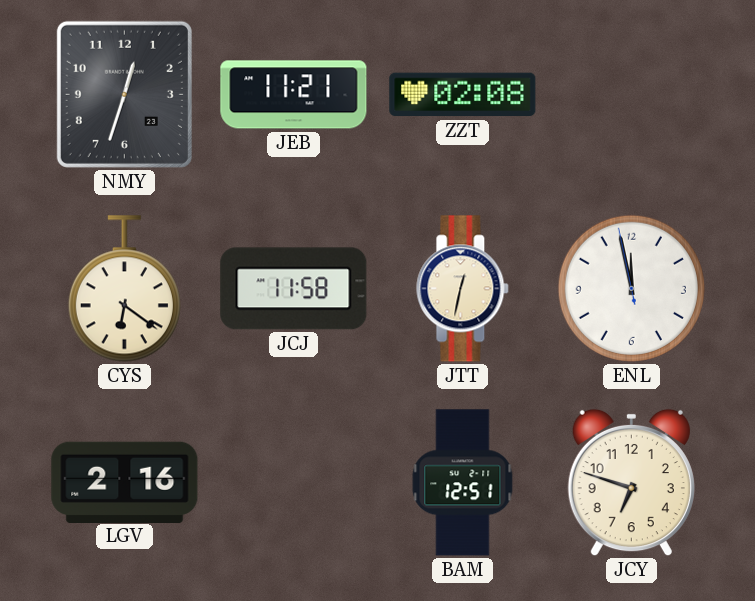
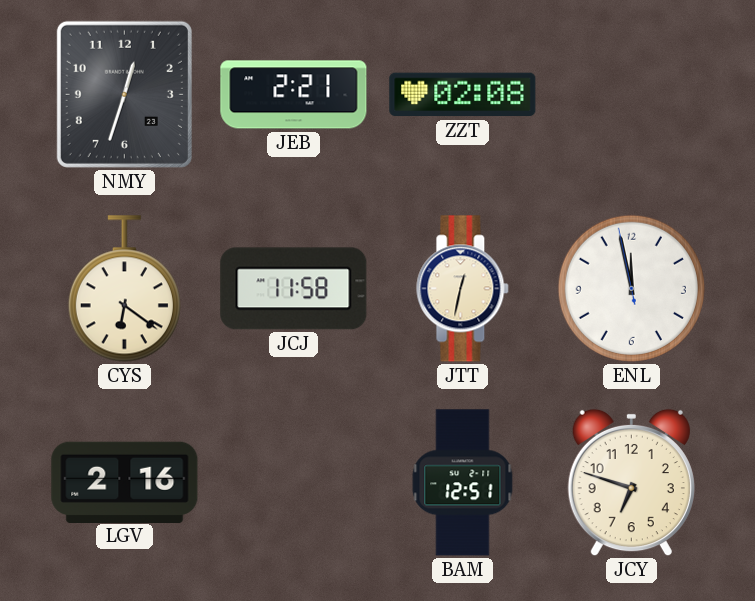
JEB: 11:21 -> 2:21
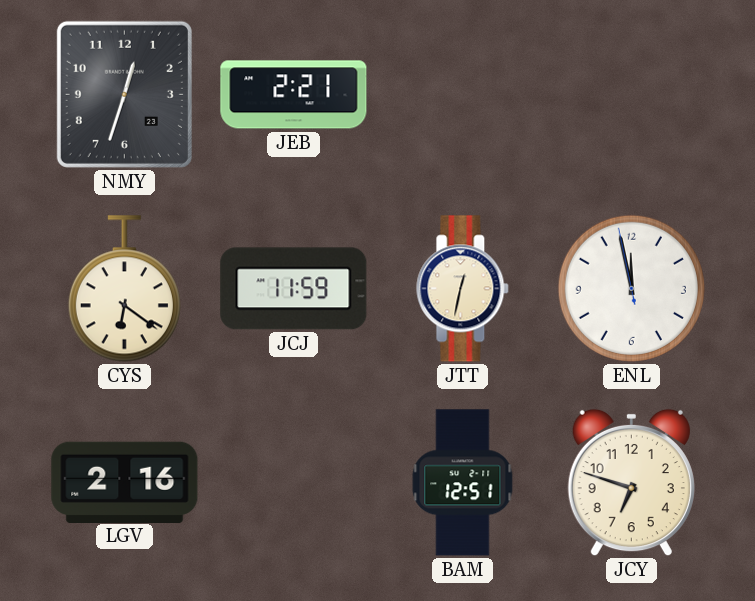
ZZT: 02:08 -> none
JCJ: 11:58 -> 11:59
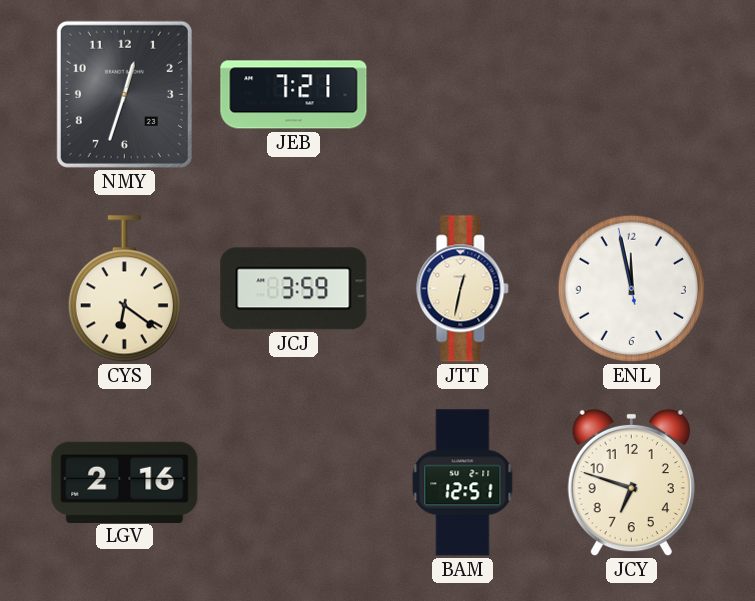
JEB: 2:21 -> 7:21
JCJ: 11:59 -> 3:59
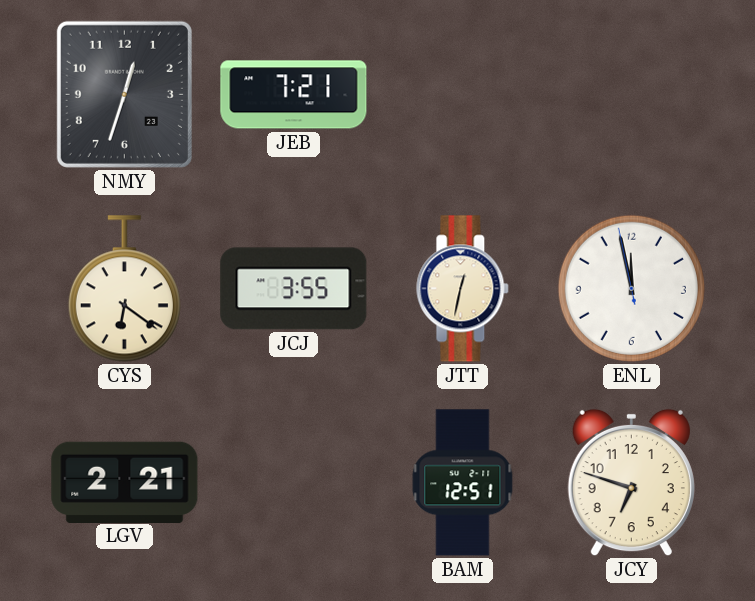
JCJ: 3:59 -> 3:55
LGV: 2:16 -> 2:21
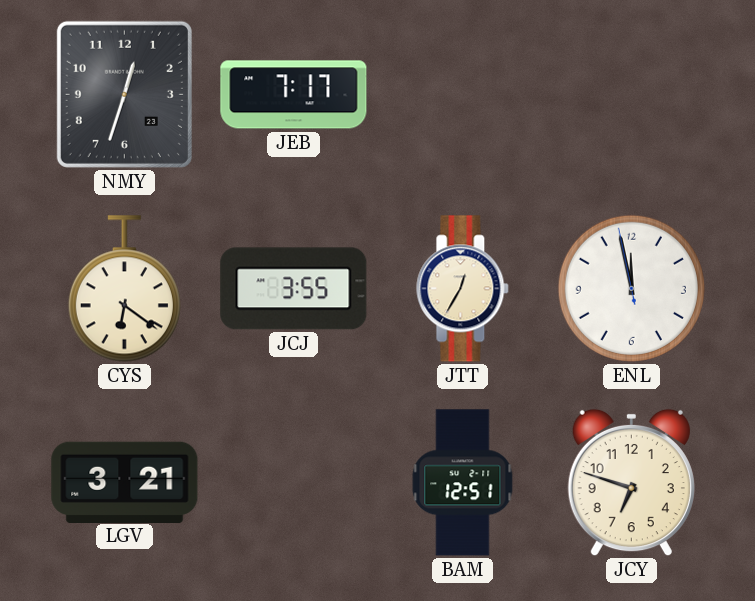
JEB: 7:21 -> 7:17
JTT: 12:32 -> 12:35
LGV: 2:21 -> 3:21
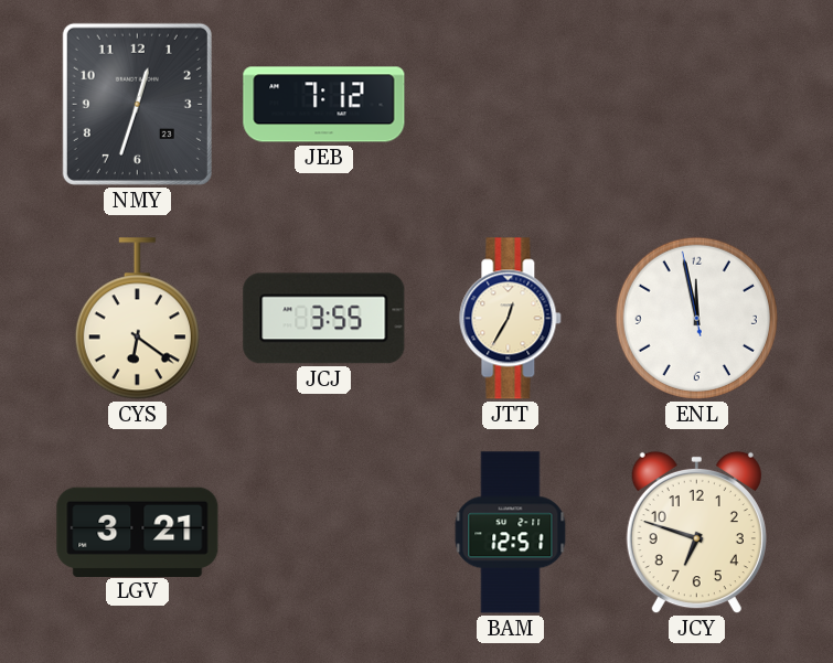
JEB: 7:17 -> 7:12
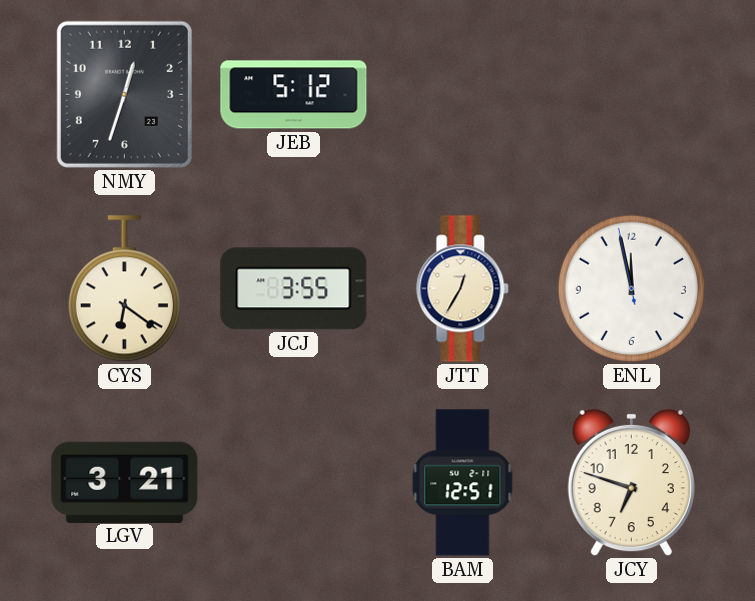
JEB: 7:12 -> 5:12
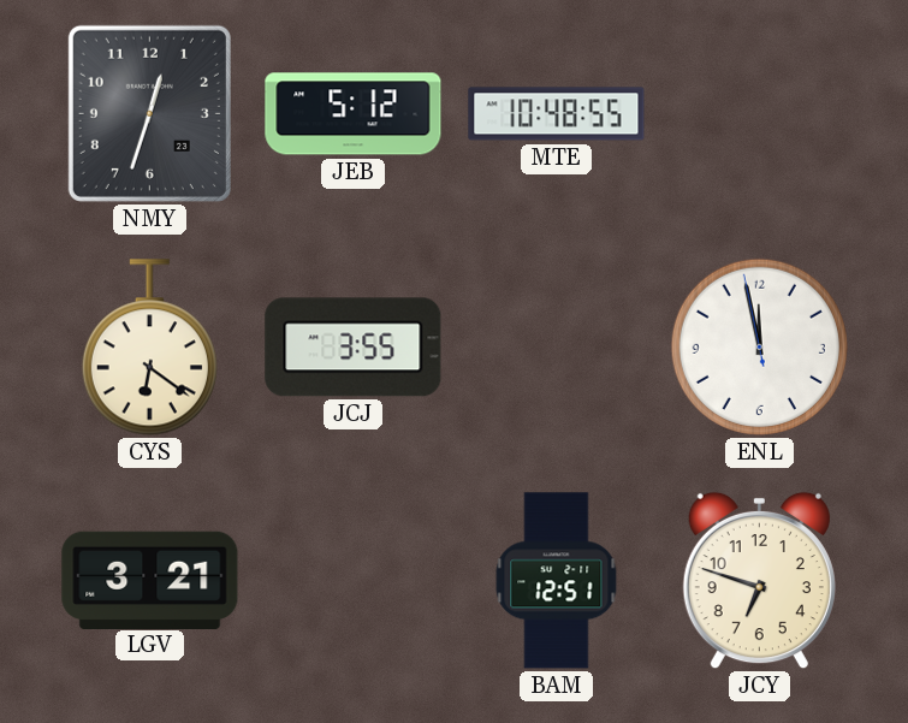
MTE: none -> 10:48
JTT: 12:35 -> none
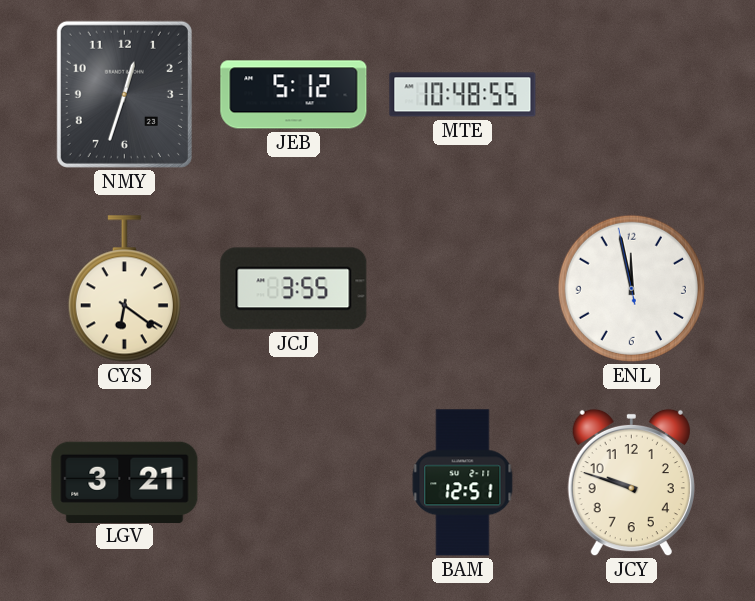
JCY: 6:48 -> 9:48
